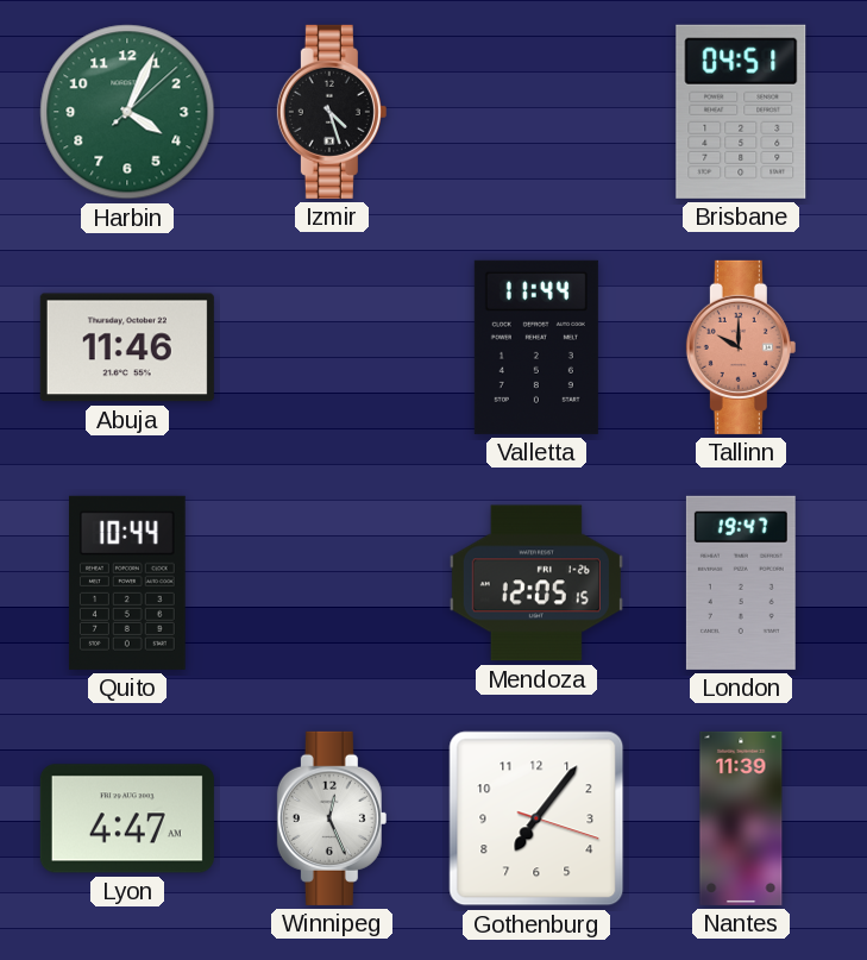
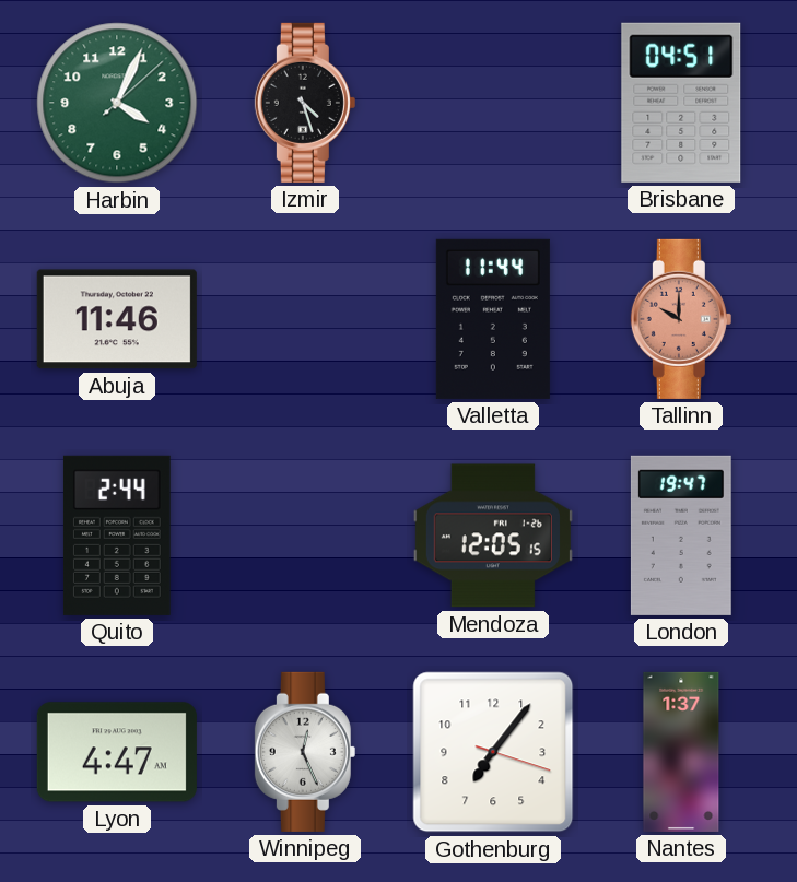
Quito: 10:44 -> 2:44
Nantes: 11:39 -> 1:37
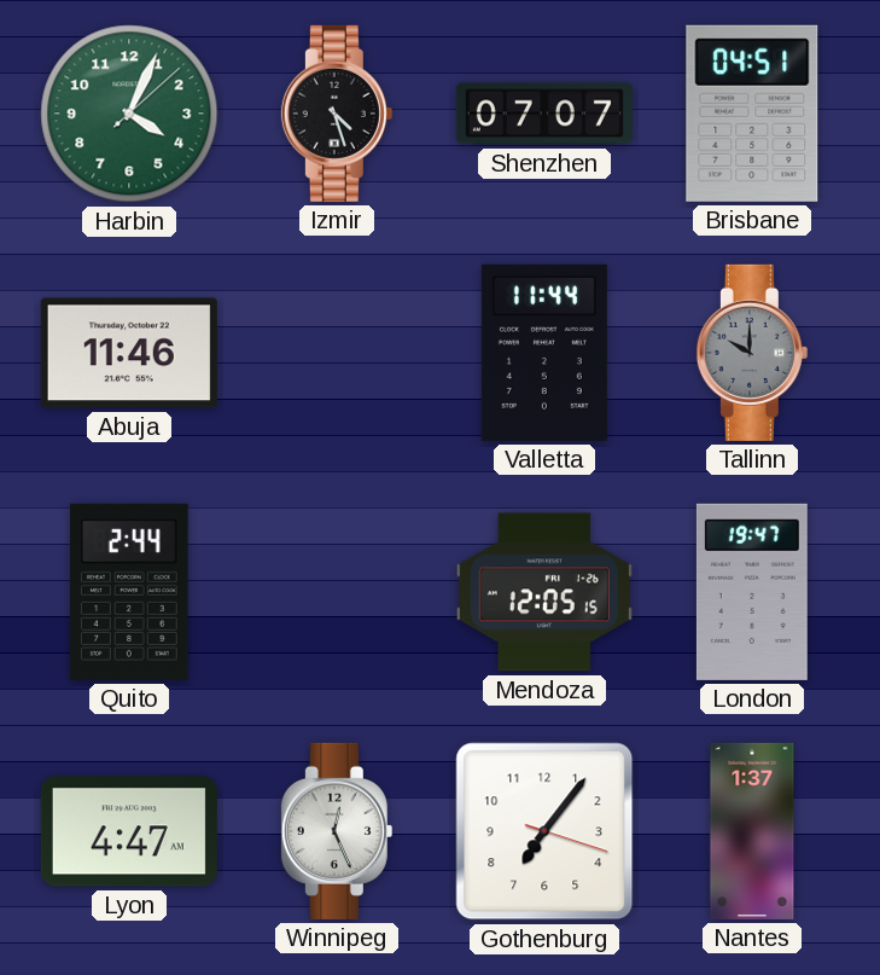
Shenzhen: none -> 07:07
Tallinn dial: salmon -> grey
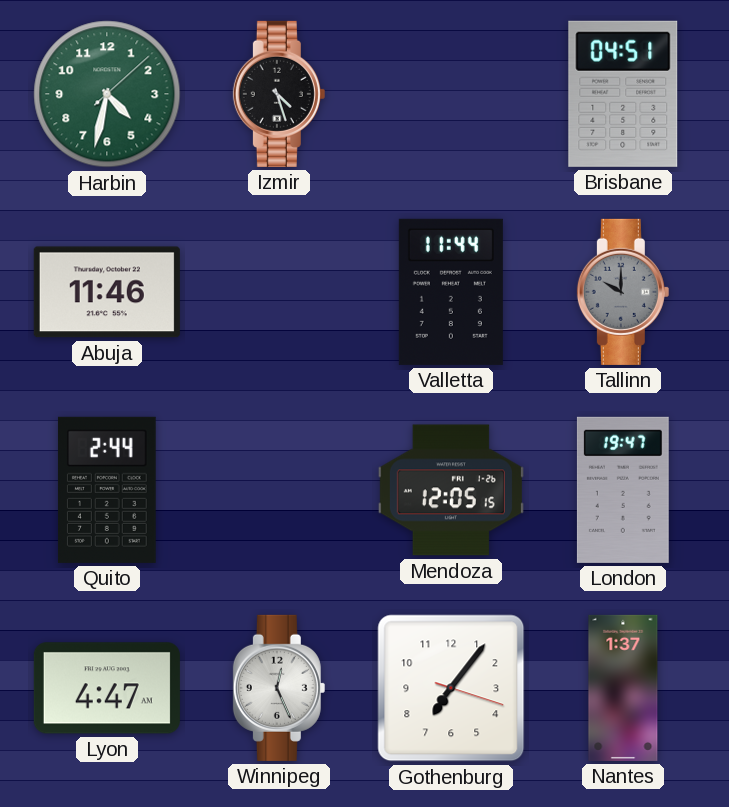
Harbin: 4:04 -> 4:32
Shenzhen: 07:07 -> none
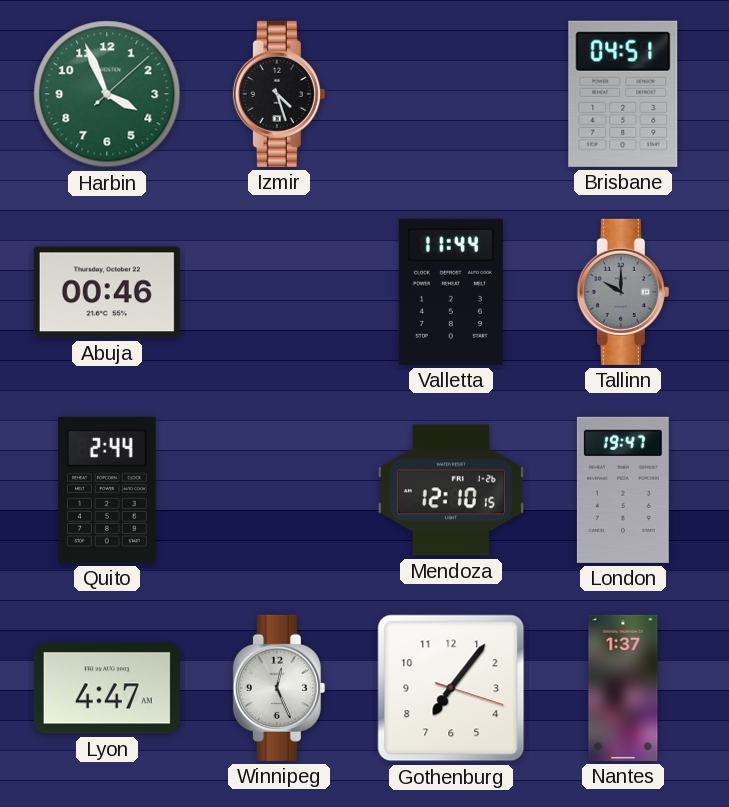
Harbin: 4:32 -> 3:56
Abuja: 11:46 -> 00:46
Mendoza: 12:05 -> 12:10
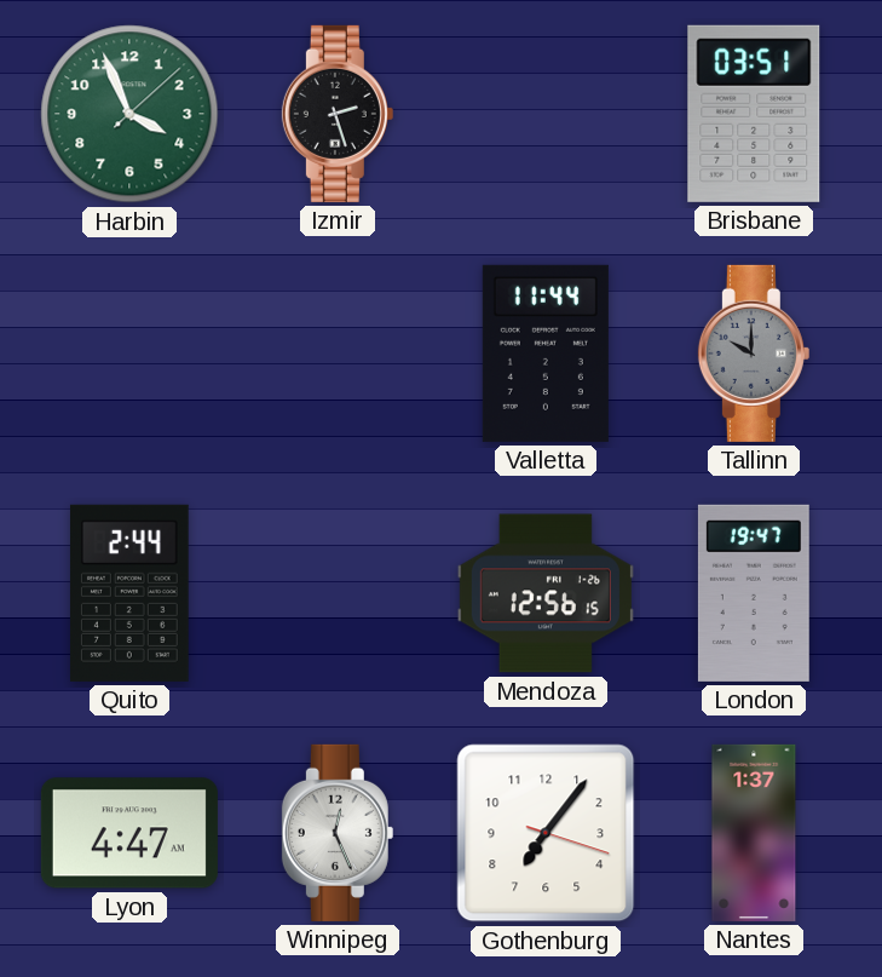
Izmir: 4:27 -> 2:27
Brisbane: 04:51 -> 03:51
Abuja: 00:46 -> none
Mendoza: 12:10 -> 12:56
